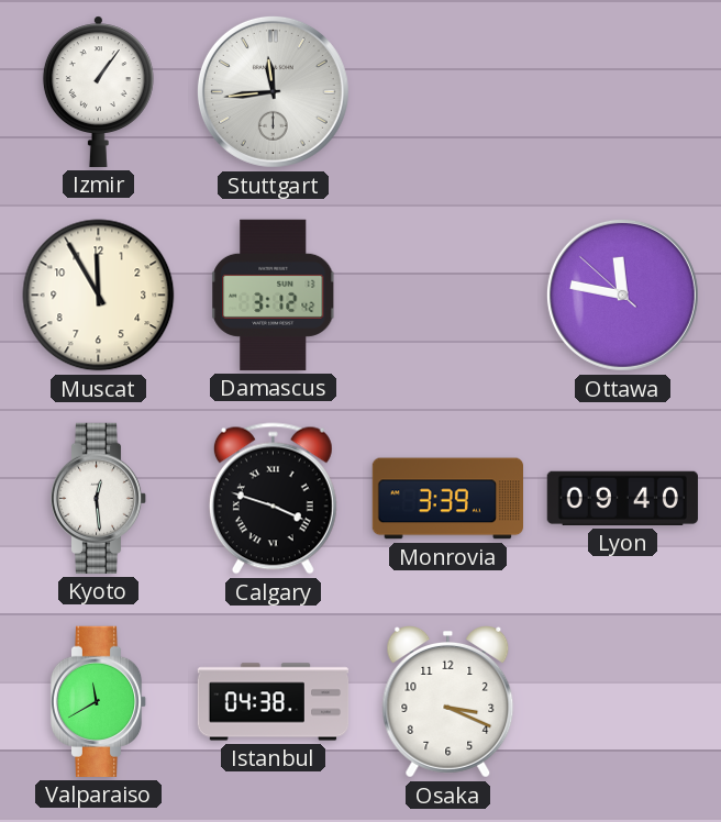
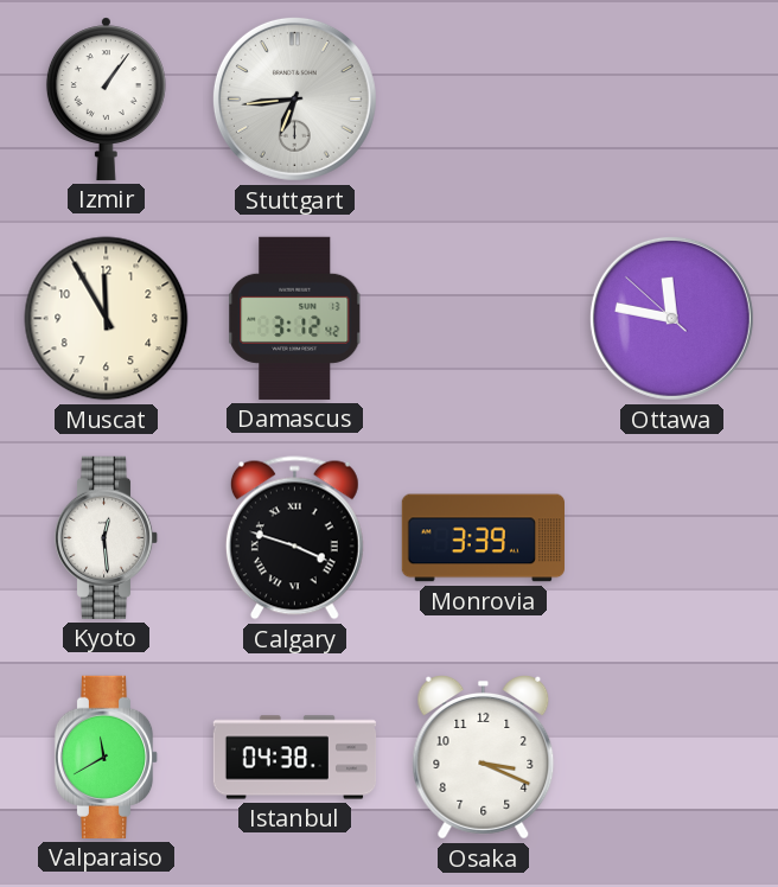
Stuttgart: 11:44 -> 6:44
Lyon: 09:40 -> none
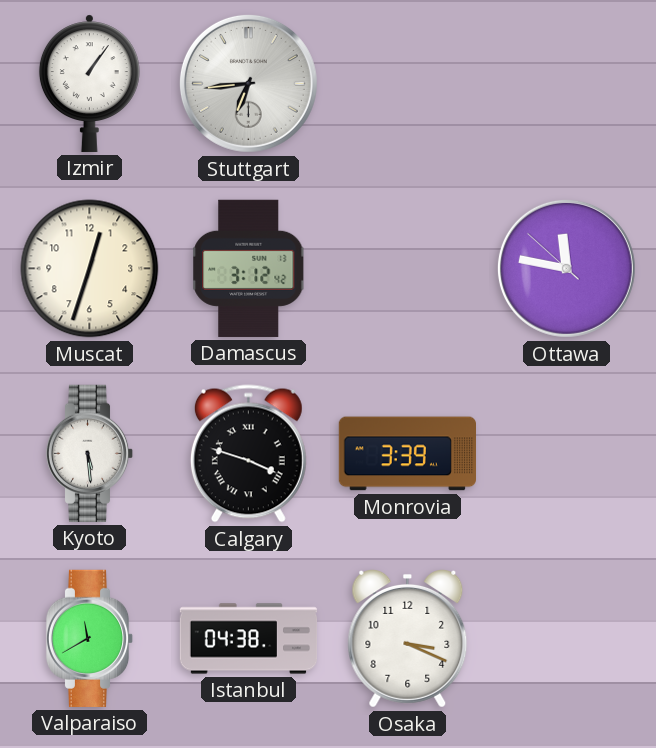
Muscat: 11:55 -> 12:33
Kyoto: 12:29 -> 5:29
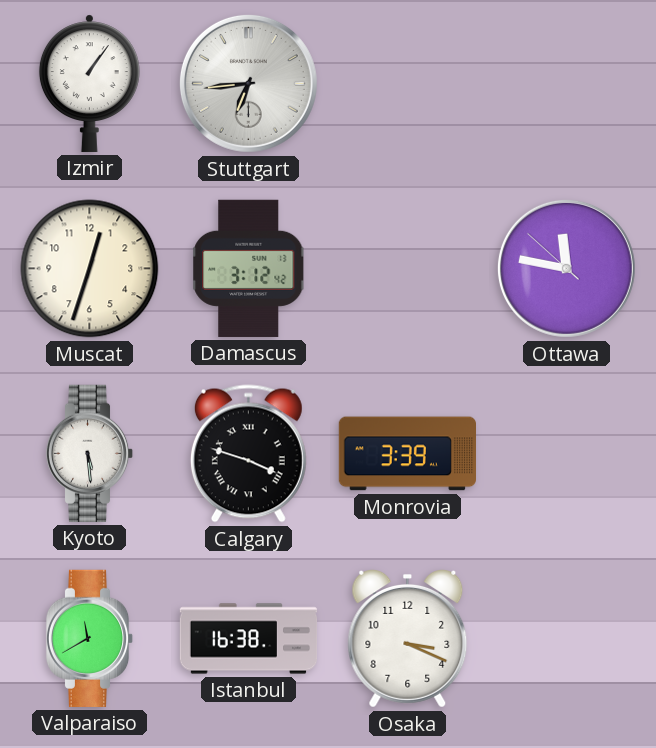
Istanbul: 04:38 -> 16:38
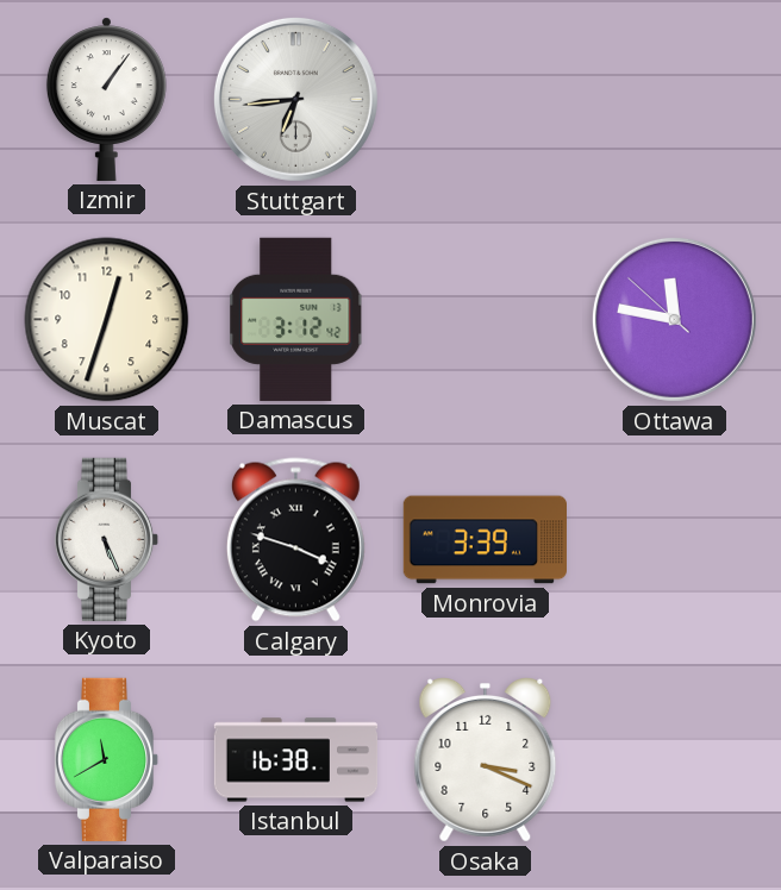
Kyoto: 5:29 -> 5:26
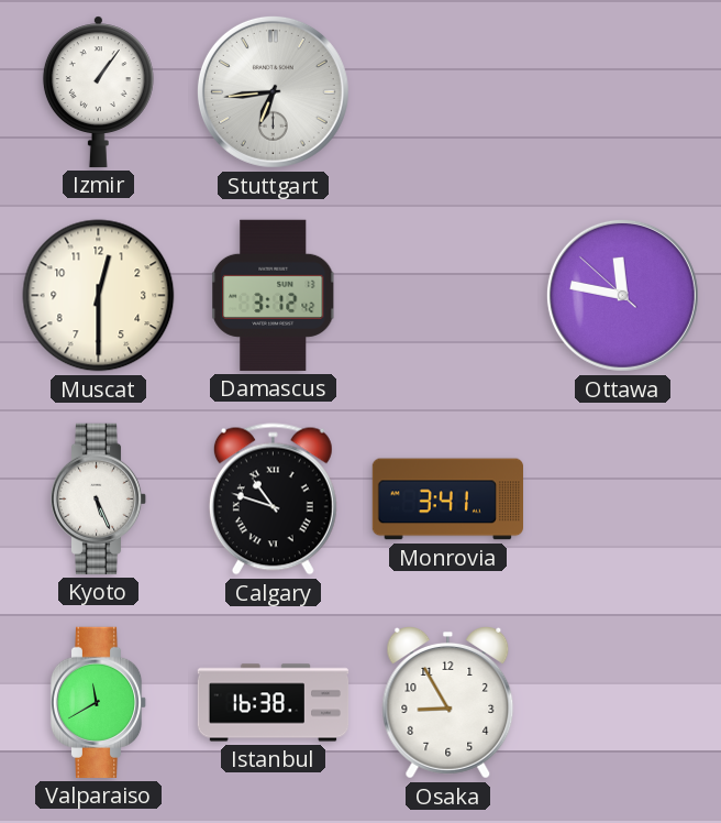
Muscat: 12:33 -> 12:30
Calgary: 3:48 -> 10:48
Monrovia: 3:39 -> 3:41
Osaka: 3:19 -> 8:55
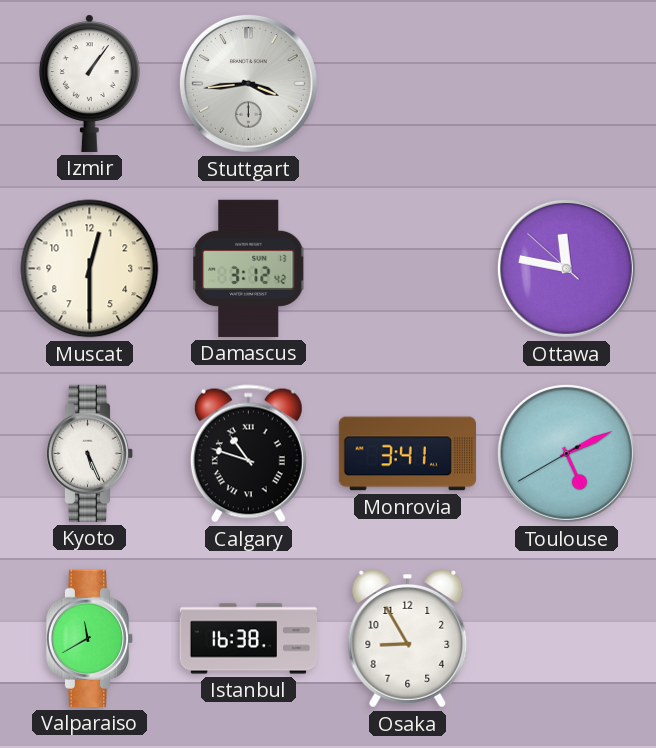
Stuttgart: 6:44 -> 3:44
Toulouse: none -> 5:10
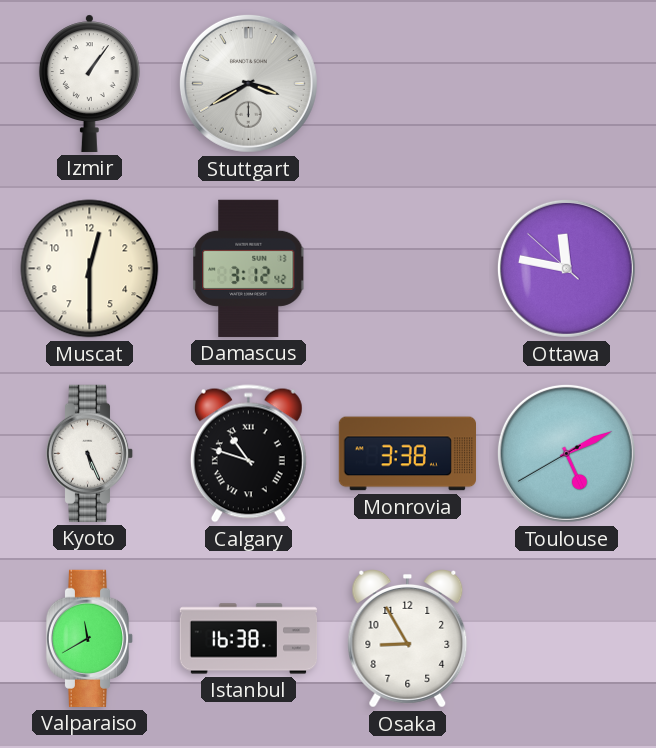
Stuttgart: 3:44 -> 3:40
Monrovia: 3:41 -> 3:38
